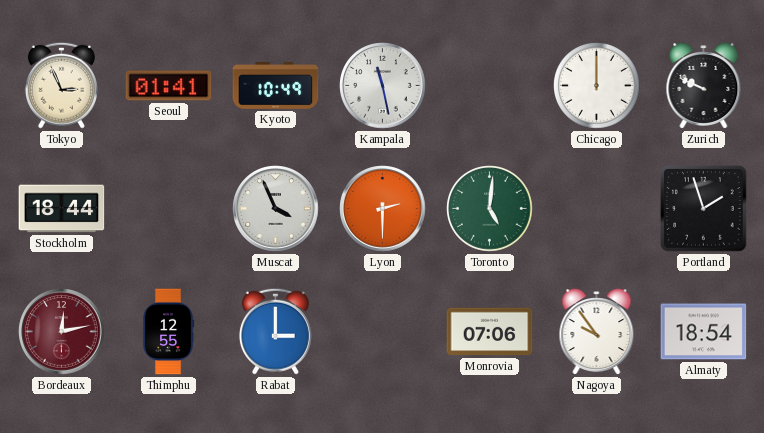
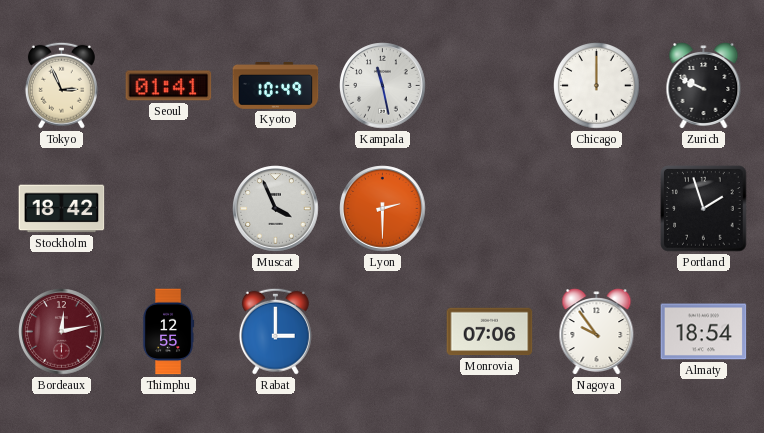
Stockholm: 18:44 -> 18:42
Toronto: 5:01 -> none
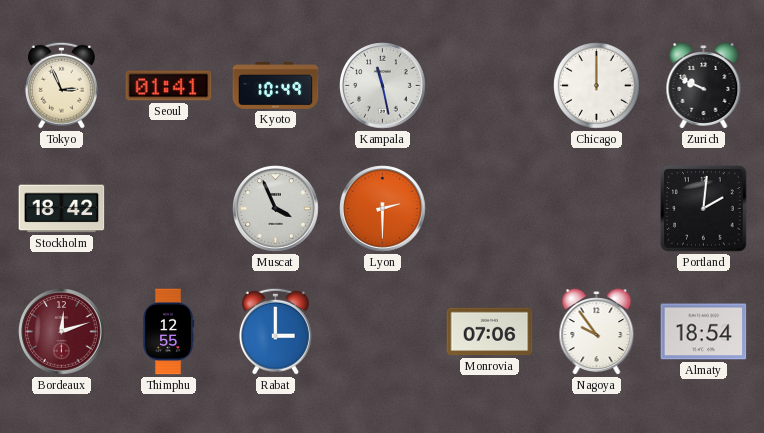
Portland: 1:57 -> 2:01
Bordeaux: 12:13 -> 12:12
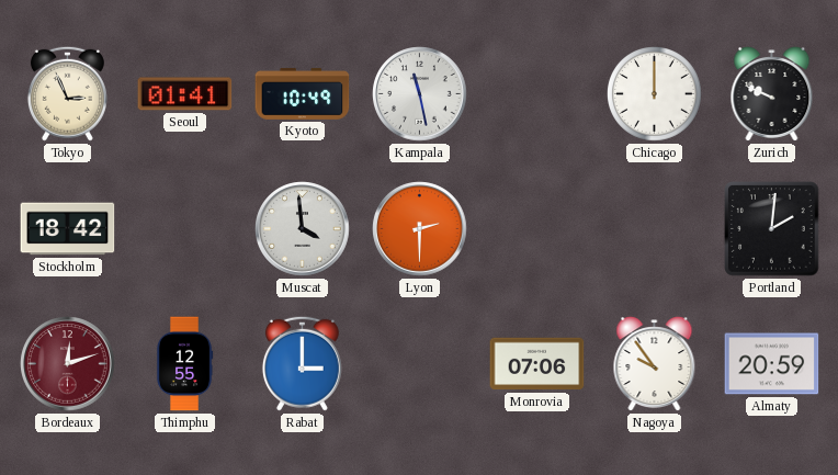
Muscat: 3:56 -> 3:59
Almaty: 18:54 -> 20:59
